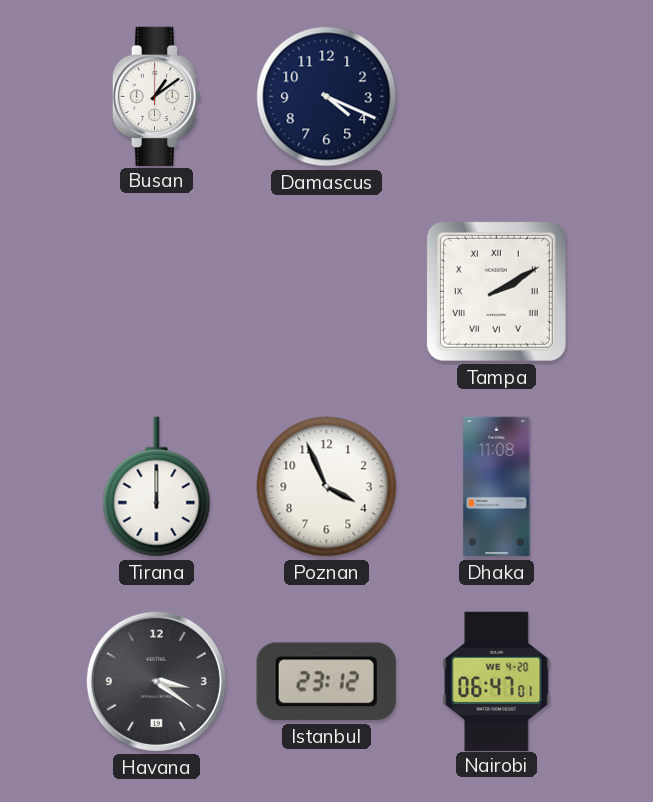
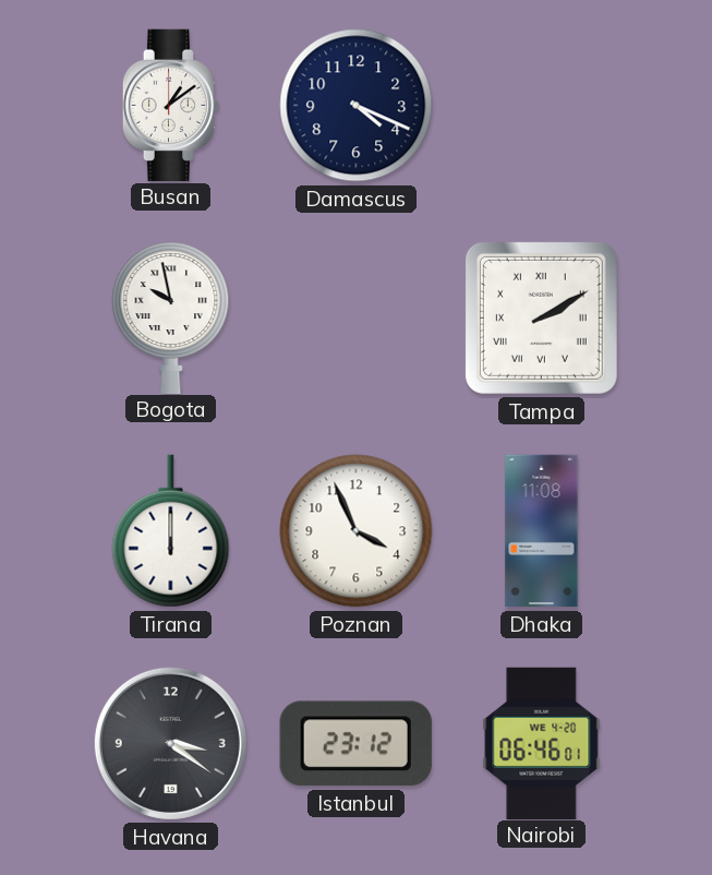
Bogota: none -> 9:58
Nairobi: 06:47 -> 06:46
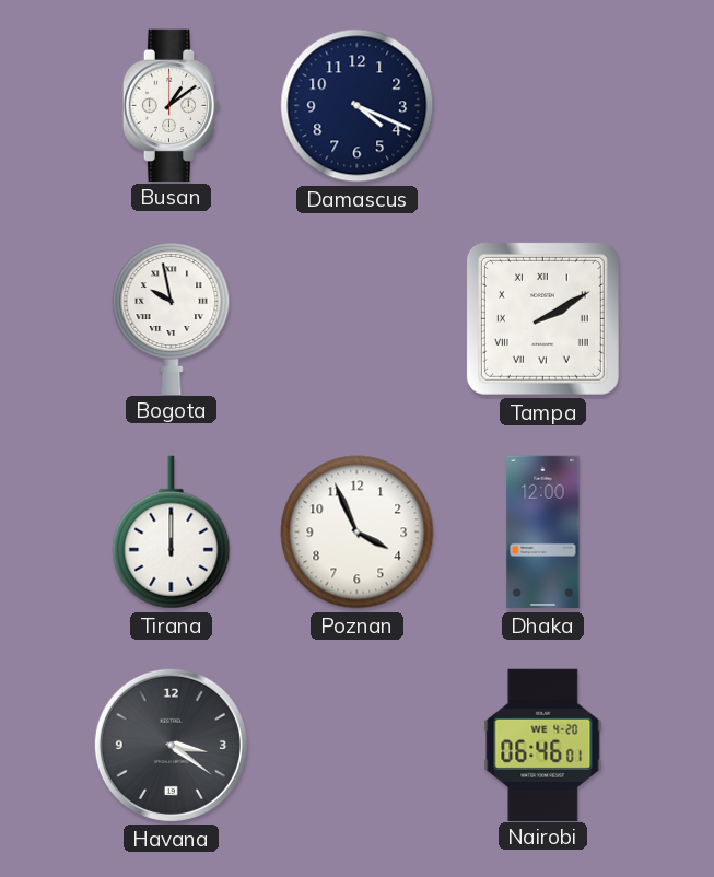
Dhaka: 11:08 -> 12:00
Istanbul: 23:12 -> none
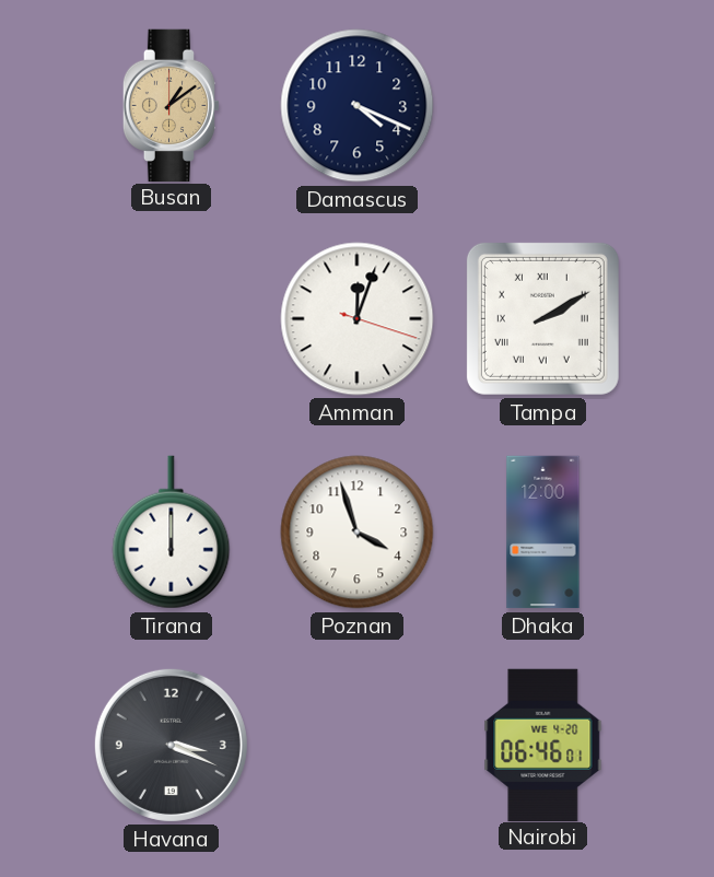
Busan dial: white -> champagne
Bogota: 9:58 -> none
Amman: none -> 12:03
Poznan: 3:56 -> 3:57
Havana: 3:21 -> 3:19
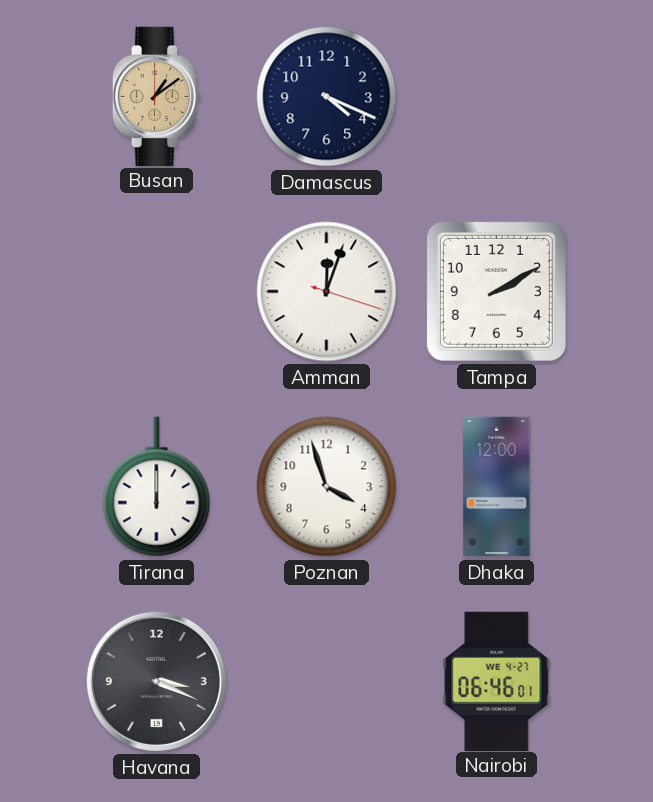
Tampa numerals: Roman -> Arabic
Nairobi date: WE 4-20 -> WE 4-27
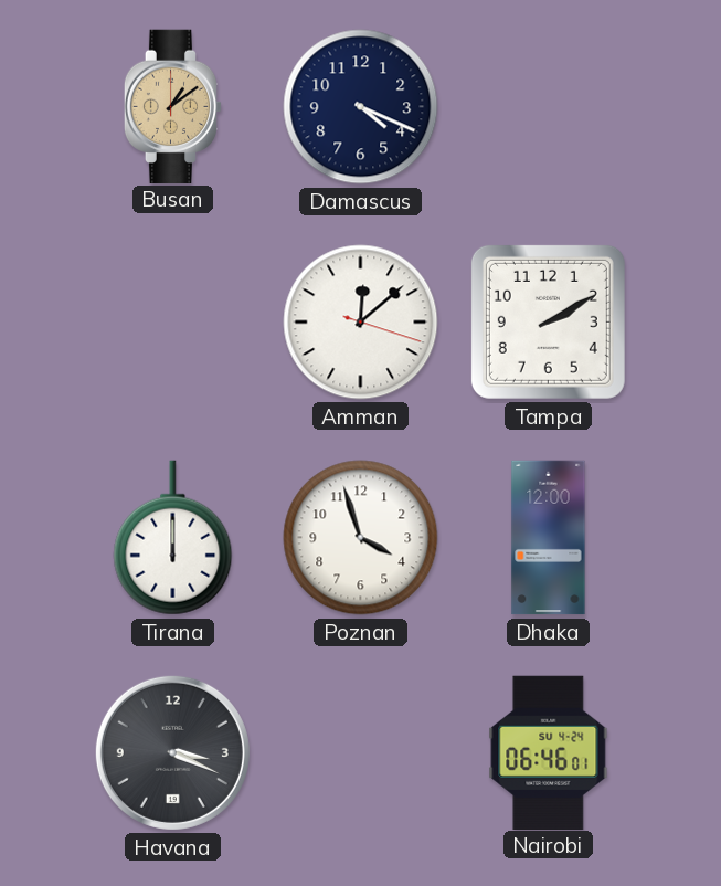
Amman: 12:03 -> 12:08
Nairobi date: WE 4-27 -> SU 4-24
